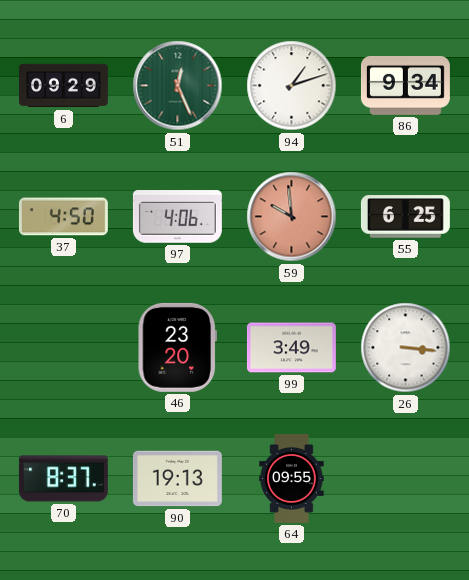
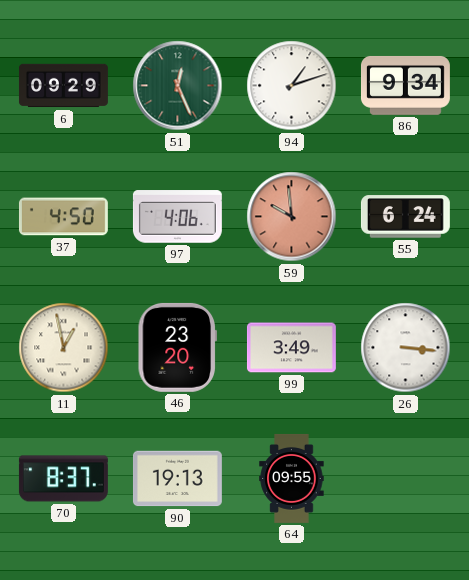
55: 6:25 -> 6:24
11: none -> 12:58
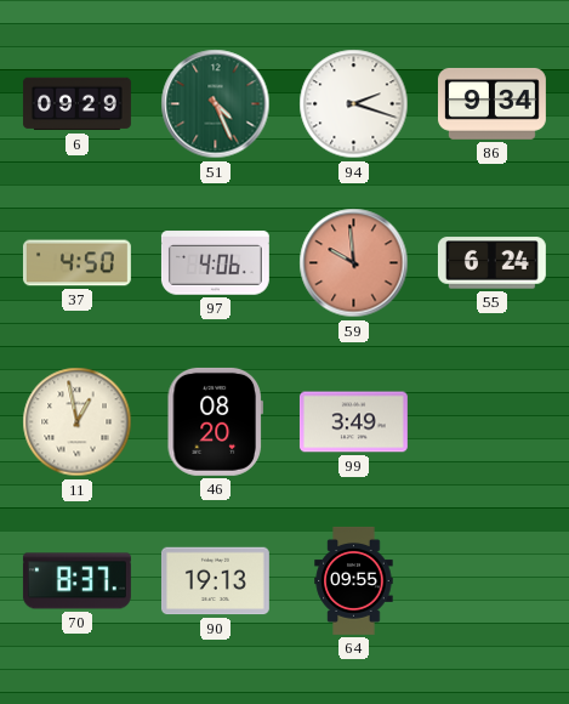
51: 12:26 -> 4:26
94: 1:12 -> 2:18
46: 23:20 -> 08:20
26: 3:16 -> none
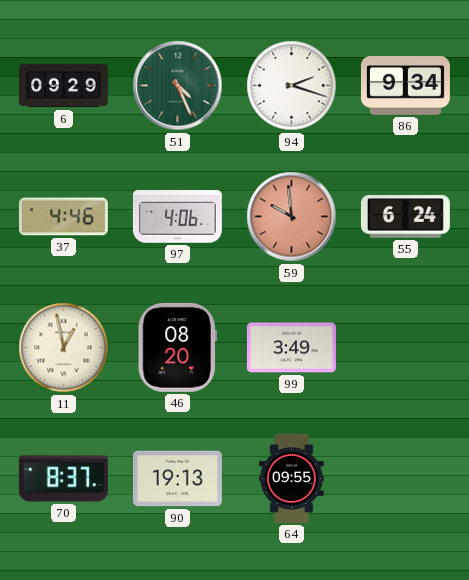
37: 4:50 -> 4:46
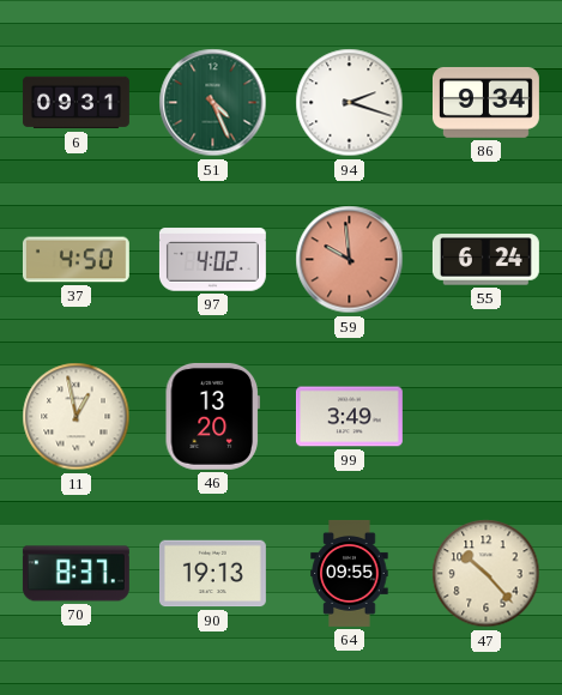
6: 09:29 -> 09:31
37: 4:46 -> 4:50
97: 4:06 -> 4:02
46: 08:20 -> 13:20
47: none -> 10:23
